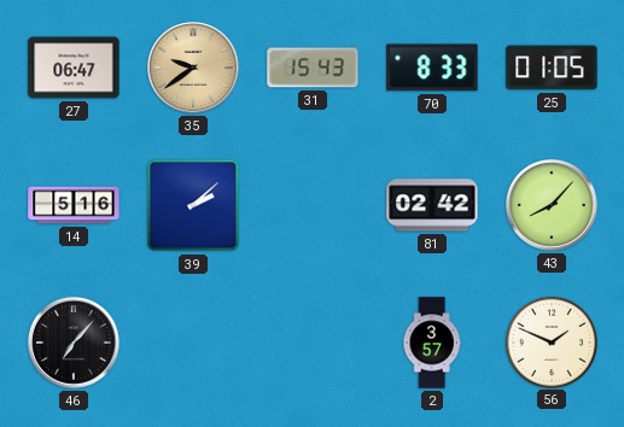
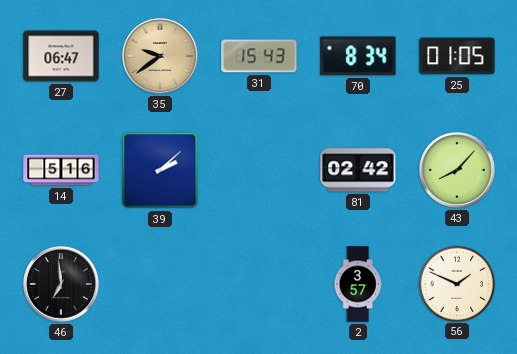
70: 8:33 -> 8:34
46: 7:07 -> 6:59
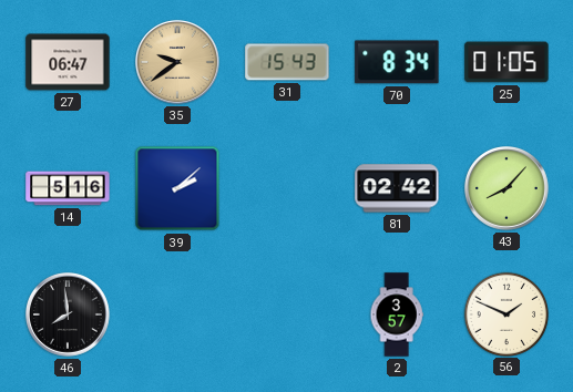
46: 6:59 -> 7:59
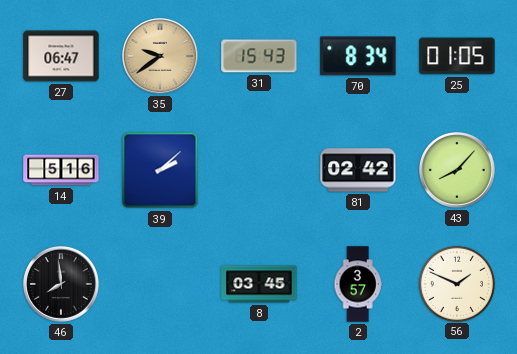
8: none -> 03:45
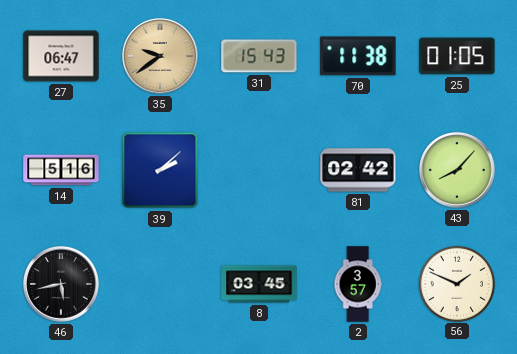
70: 8:34 -> 11:38
46: 7:59 -> 5:43
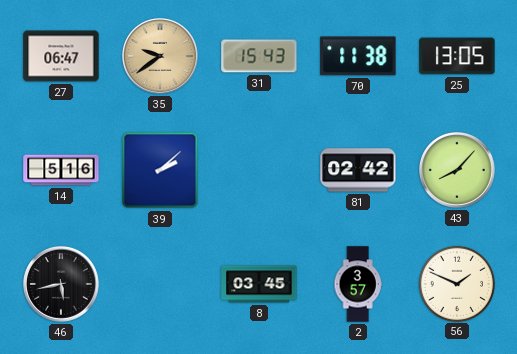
25: 01:05 -> 13:05
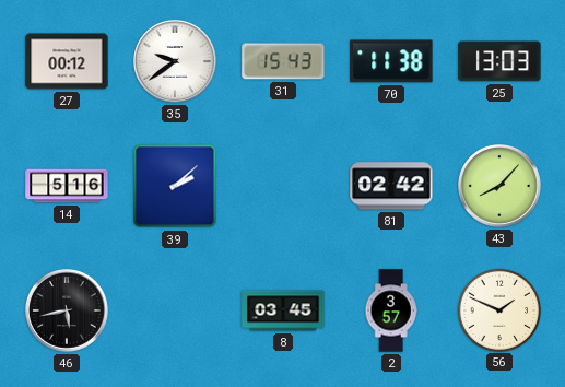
27: 06:47 -> 00:12
35 dial: champagne -> white
25: 13:05 -> 13:03
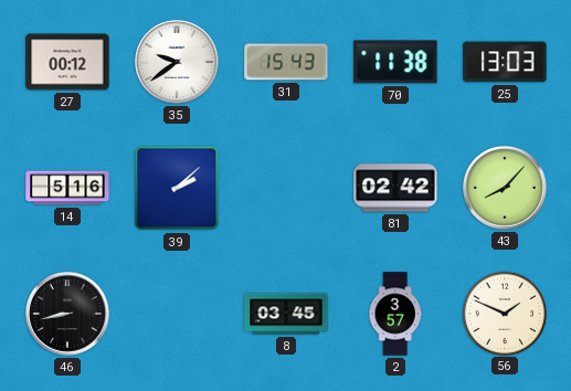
46: 5:43 -> 8:43
